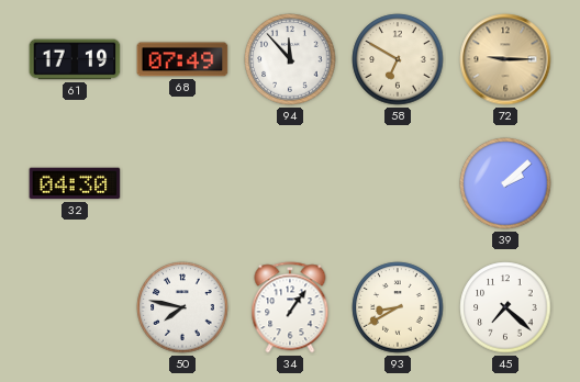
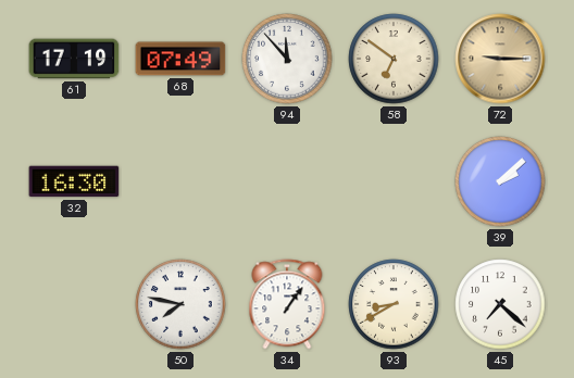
58: 6:50 -> 6:51
32: 04:30 -> 16:30
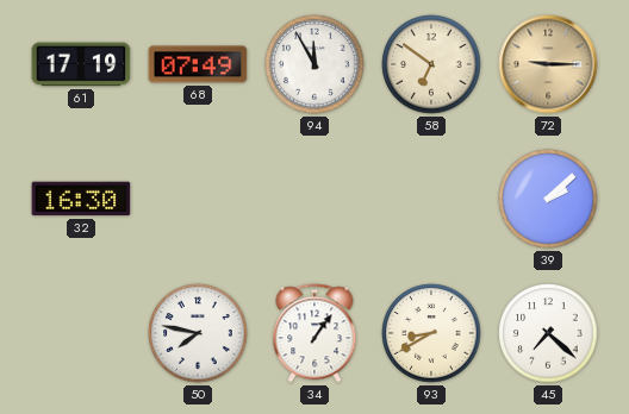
94: 11:53 -> 11:55
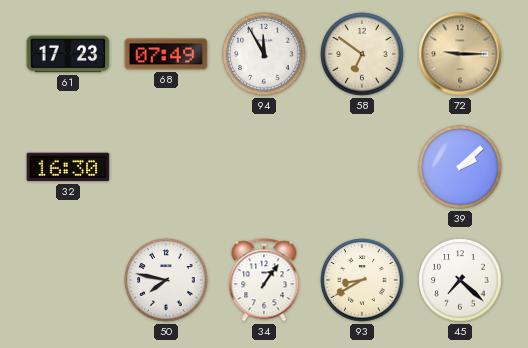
61: 17:19 -> 17:23
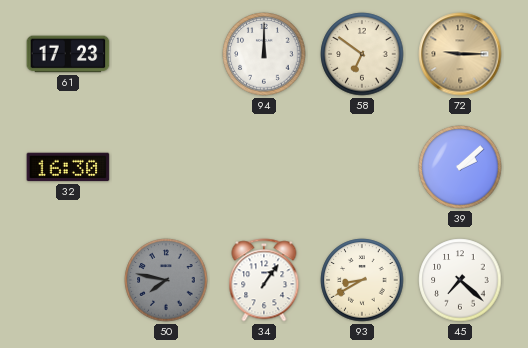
68: 07:49 -> none
94: 11:55 -> 12:00
50 dial: white -> grey
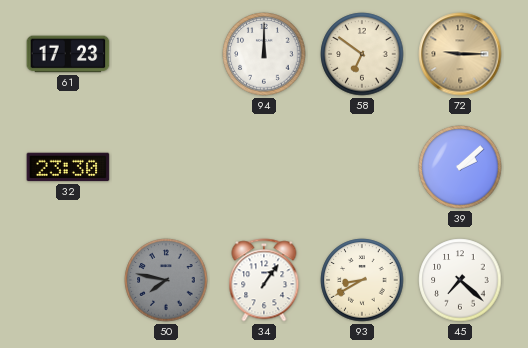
32: 16:30 -> 23:30
